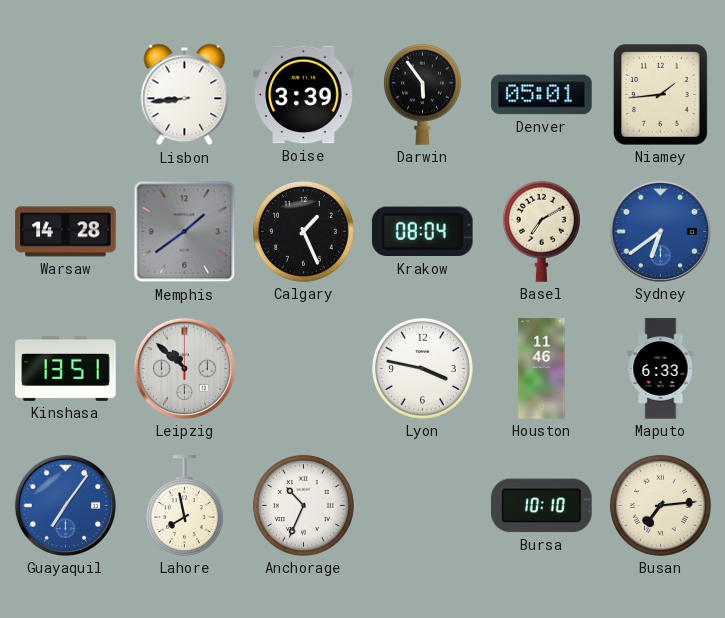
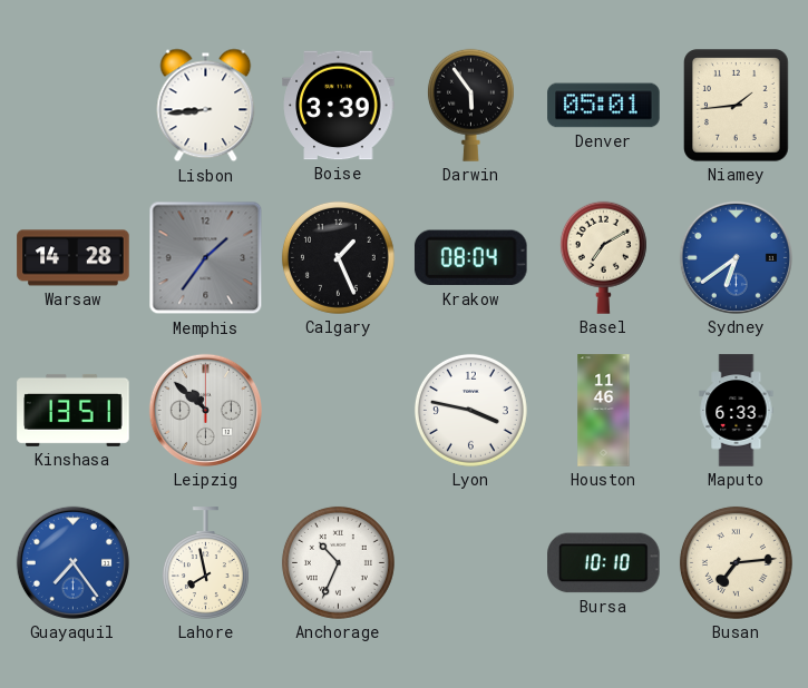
Memphis: 1:39 -> 1:36
Guayaquil: 7:06 -> 7:24
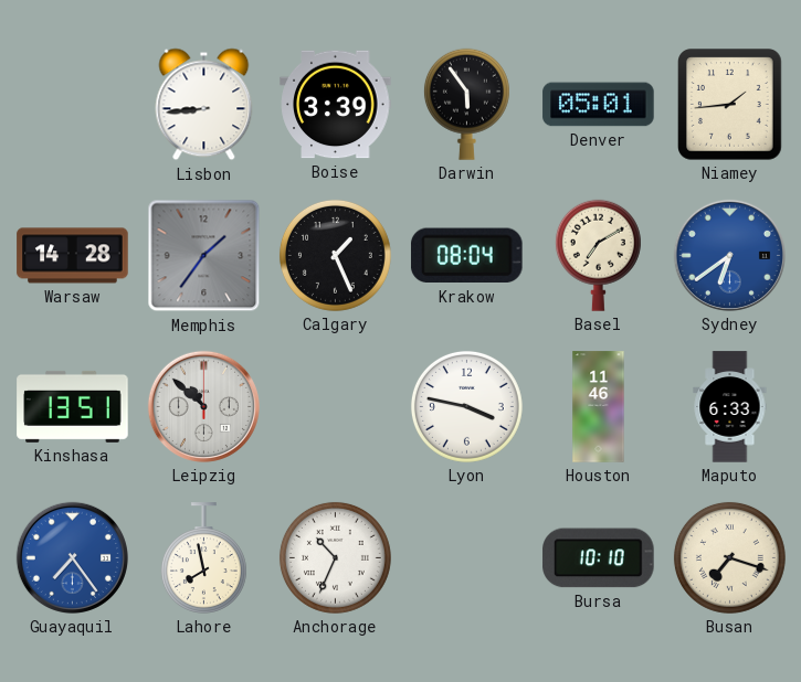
Busan: 7:14 -> 7:18
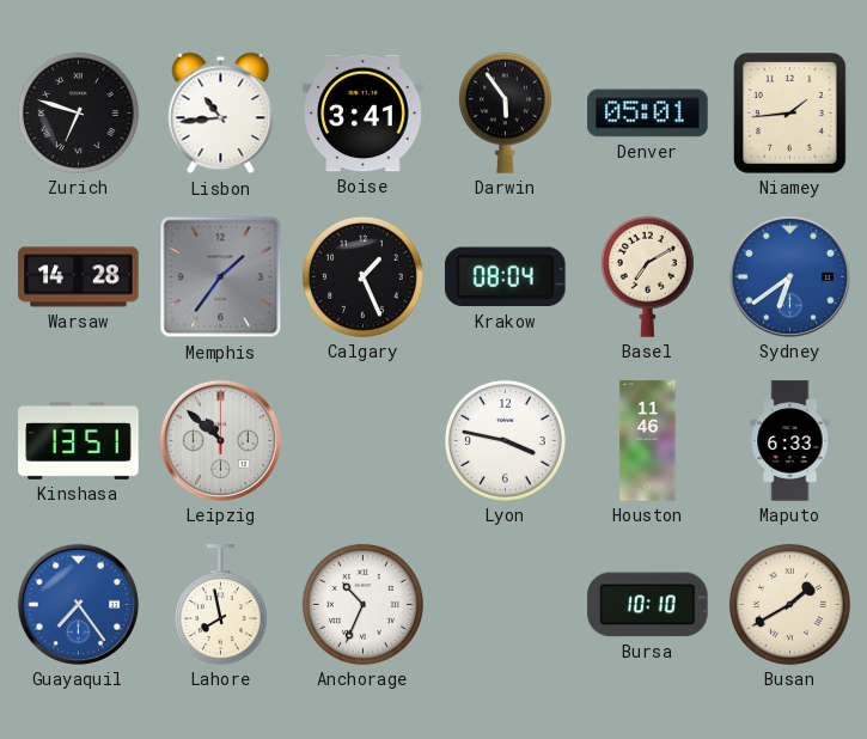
Zurich: none -> 6:48
Lisbon: 8:44 -> 10:44
Boise: 3:39 -> 3:41
Busan: 7:18 -> 1:40
